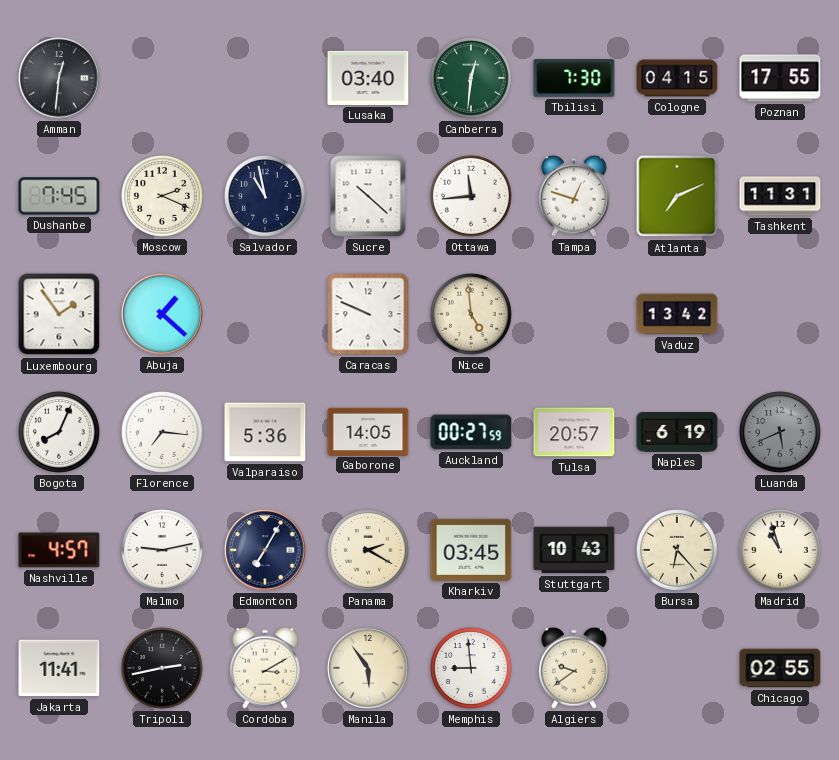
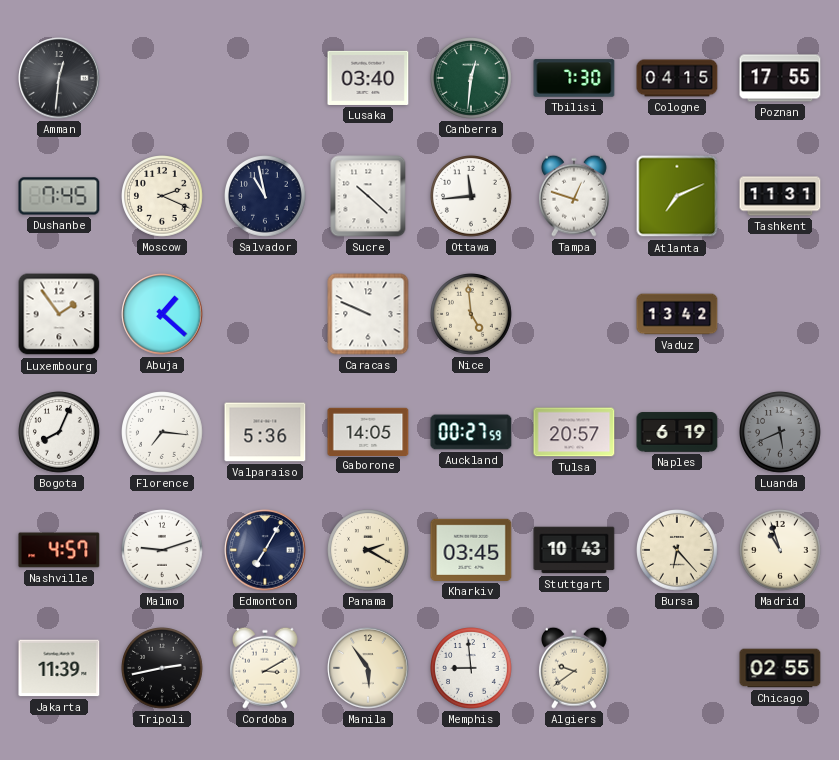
Malmo: 9:13 -> 9:12
Jakarta: 11:41 -> 11:39
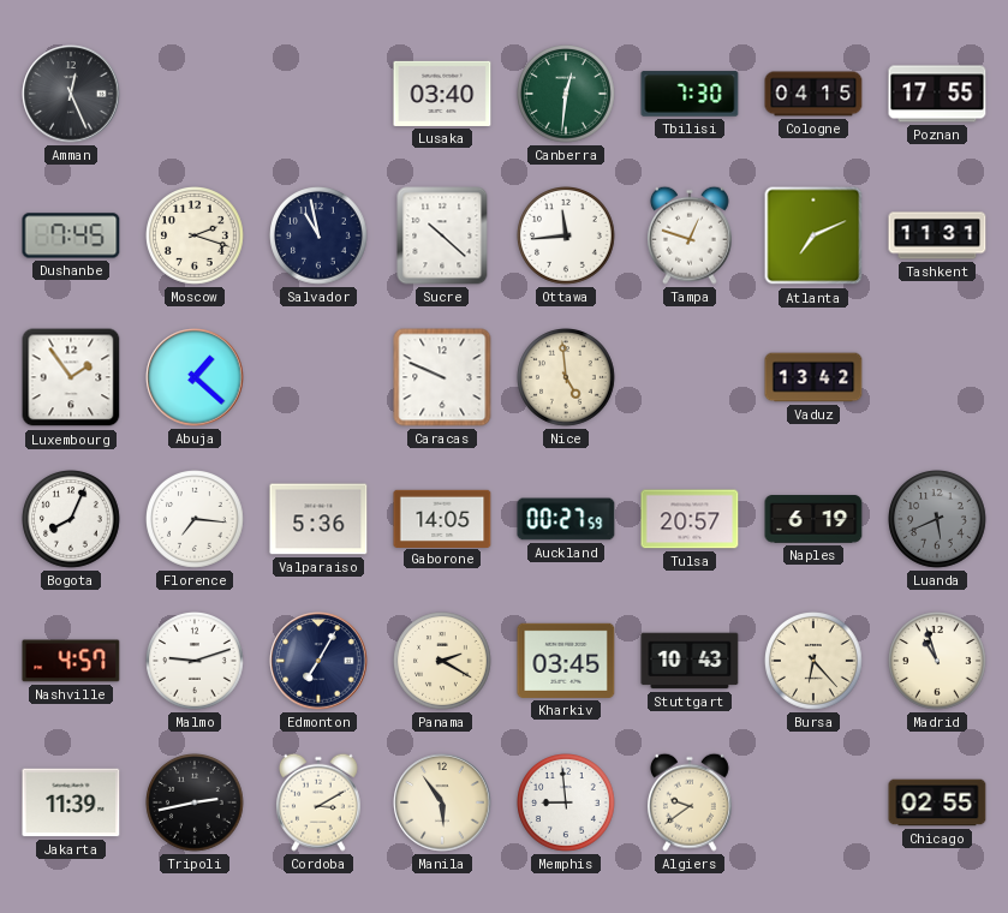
Amman: 12:31 -> 12:26
Moscow: 2:19 -> 2:18
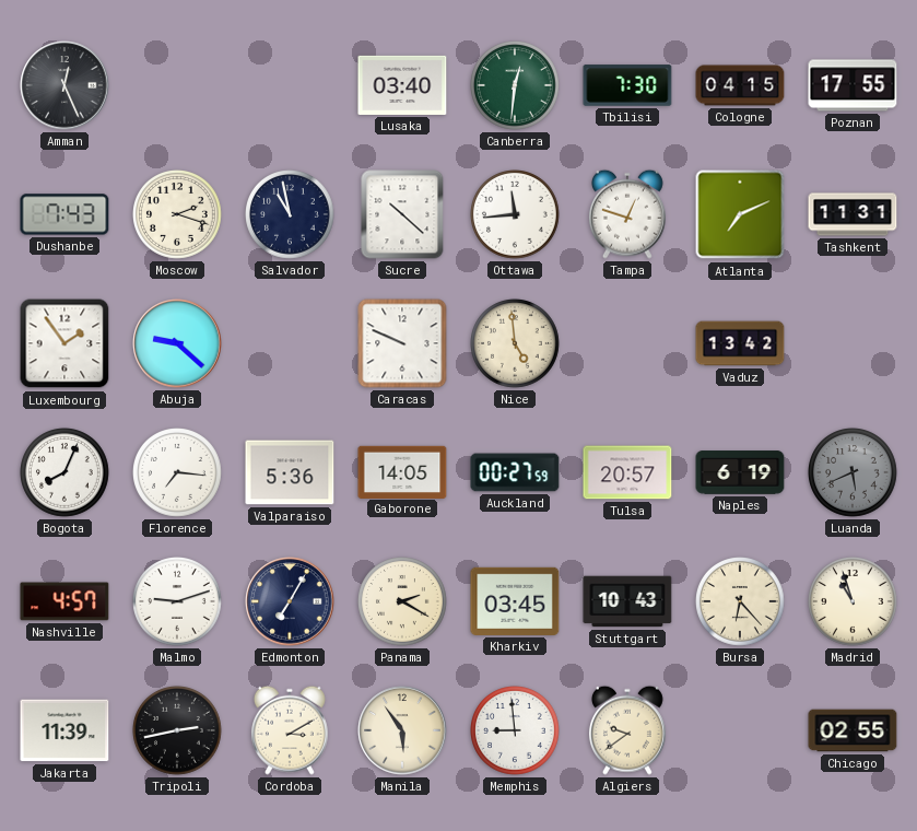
Dushanbe: 7:45 -> 7:43
Abuja: 1:22 -> 9:22
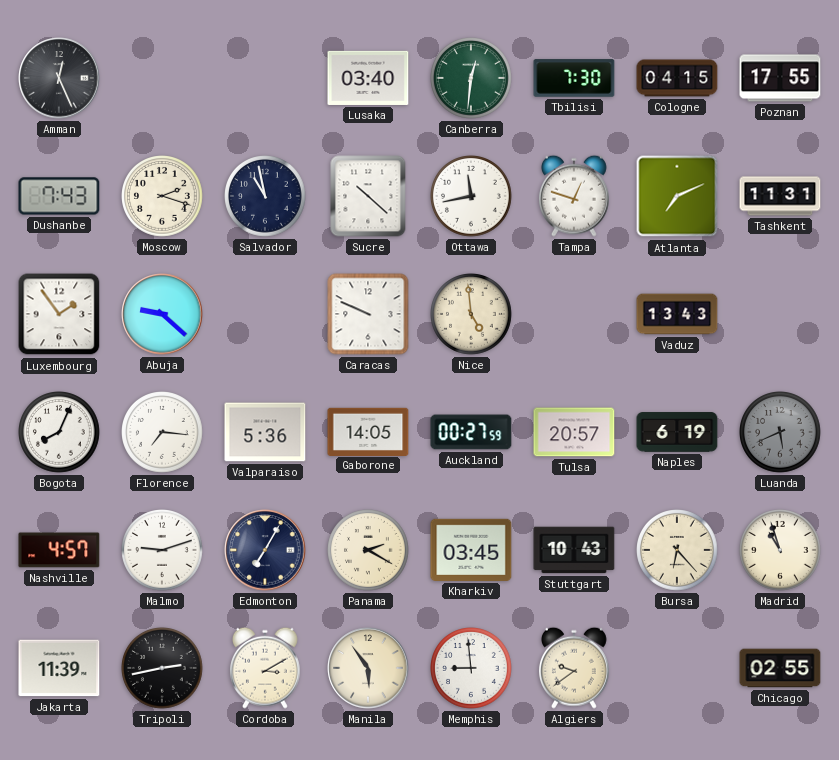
Ottawa: 11:44 -> 11:43
Vaduz: 13:42 -> 13:43
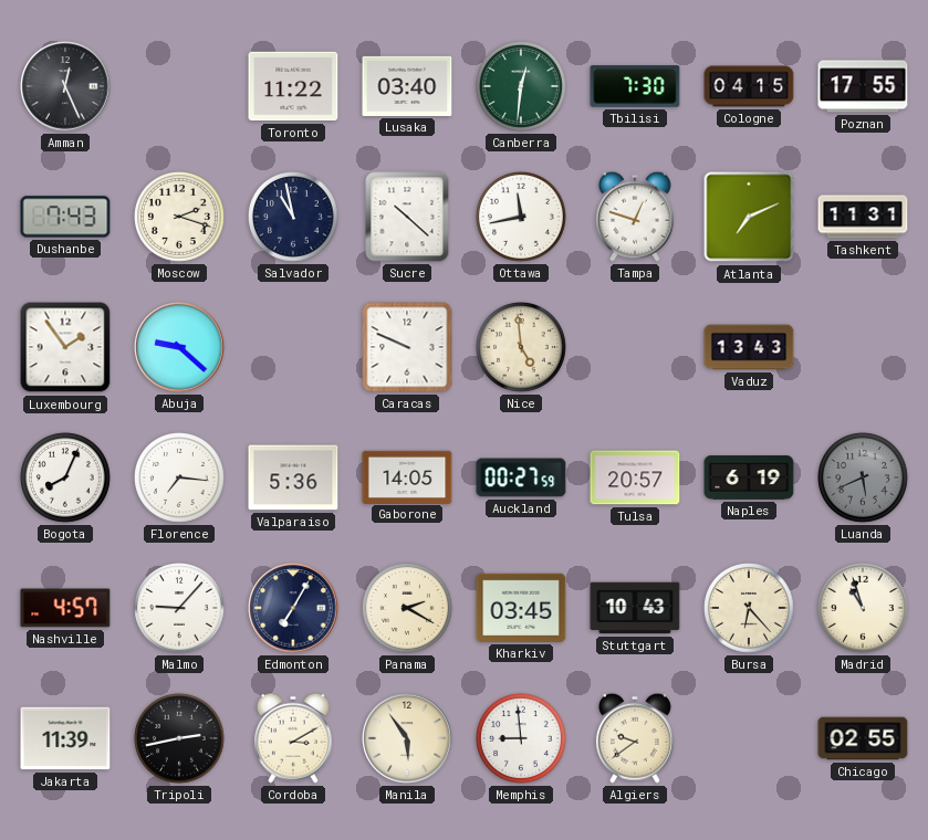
Toronto: none -> 11:22
Malmo: 9:12 -> 9:07
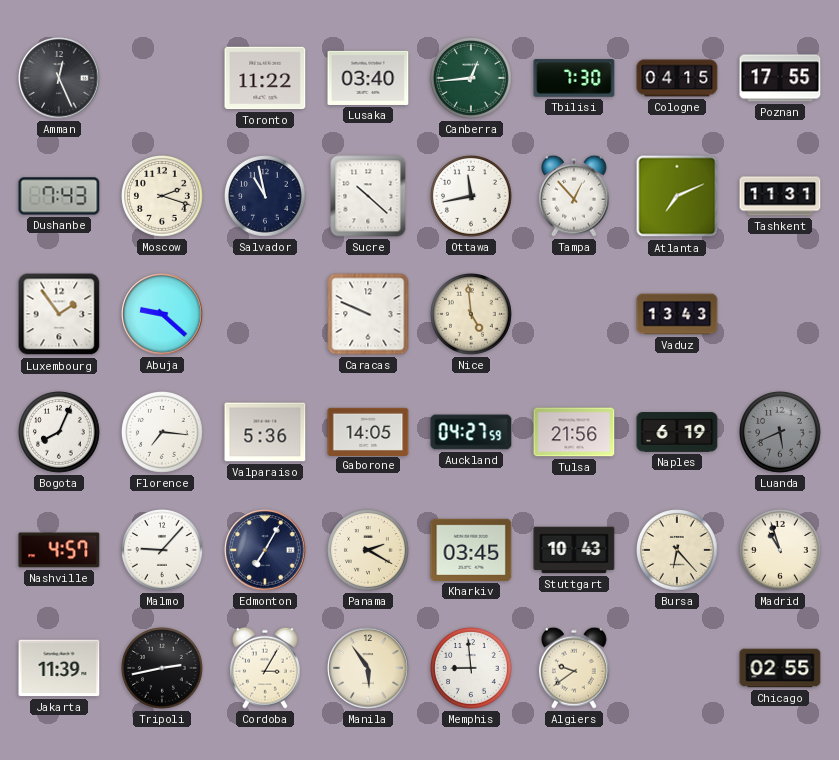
Canberra: 12:31 -> 12:44
Tampa: 12:48 -> 12:53
Auckland: 00:27 -> 04:27
Tulsa: 20:57 -> 21:56
Cordoba: 3:10 -> 3:05
